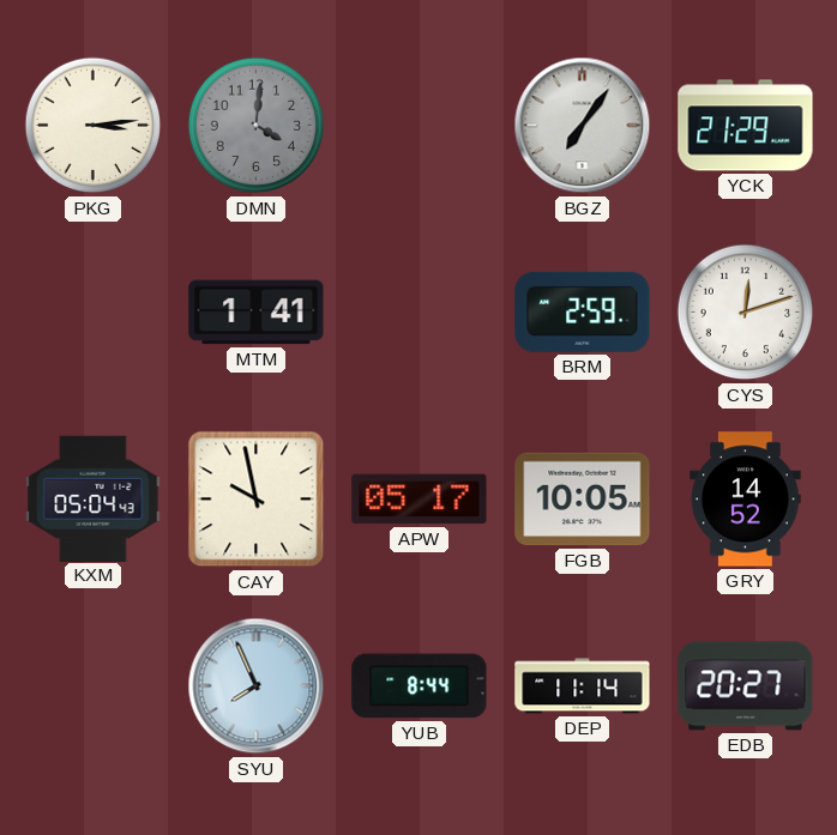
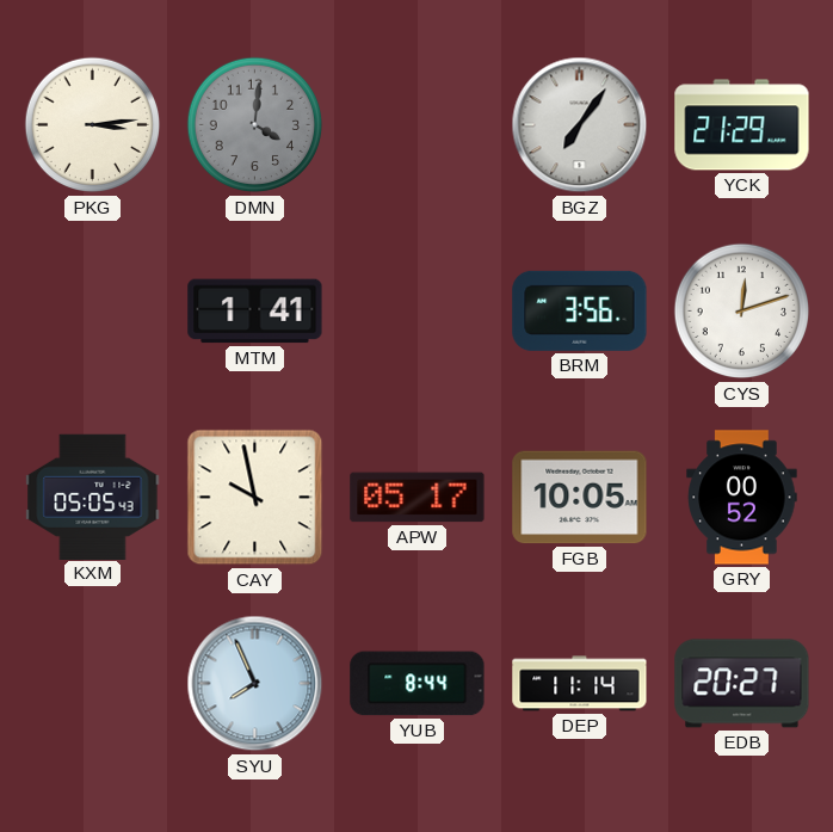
BRM: 2:59 -> 3:56
KXM: 05:04 -> 05:05
GRY: 14:52 -> 00:52
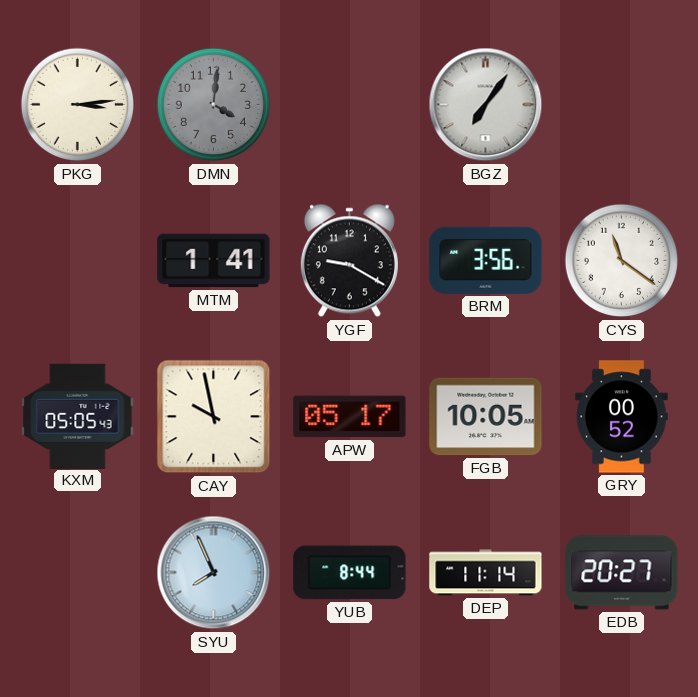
YCK: 21:29 -> none
YGF: none -> 9:20
CYS: 12:12 -> 11:21
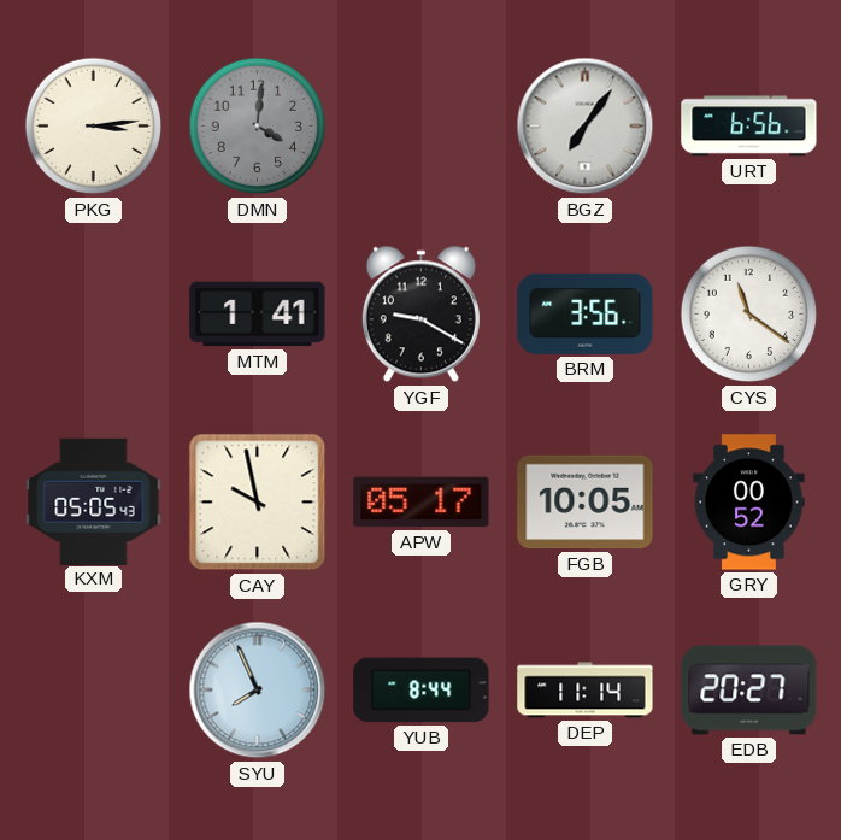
URT: none -> 6:56
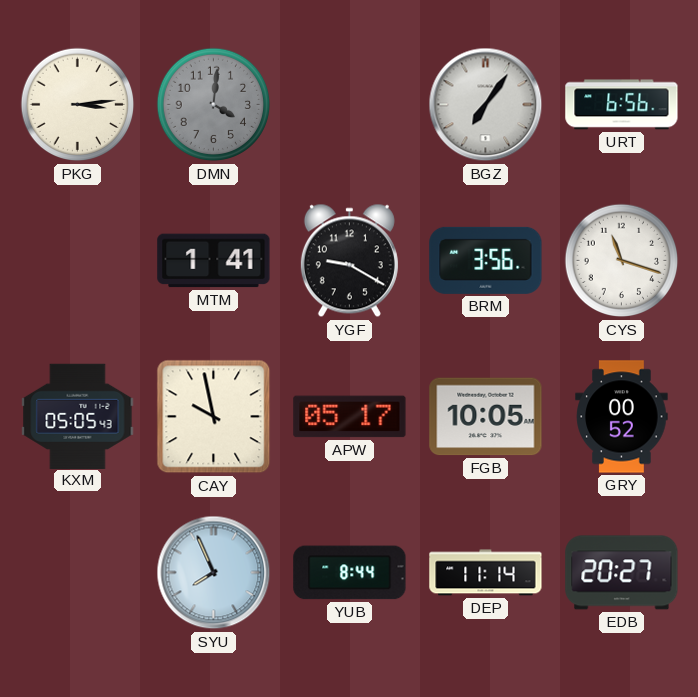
CYS: 11:21 -> 11:18
